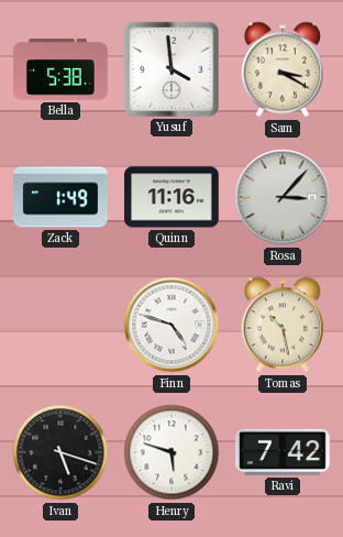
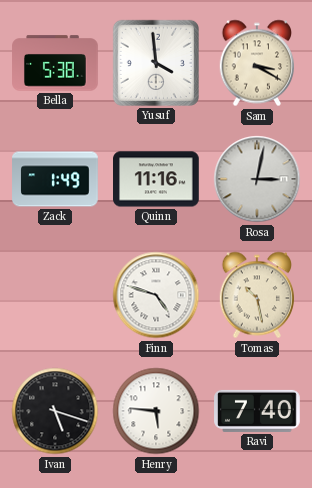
Rosa: 3:07 -> 3:02
Henry: 5:48 -> 5:46
Ravi: 7:42 -> 7:40
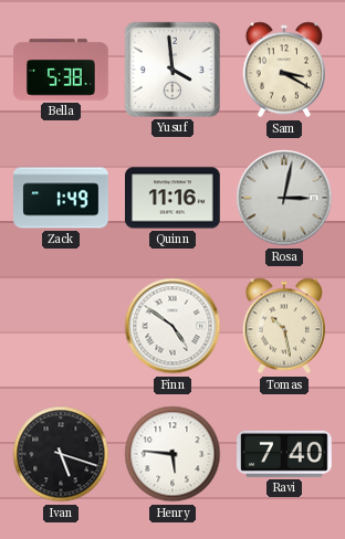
Finn: 4:48 -> 4:51
